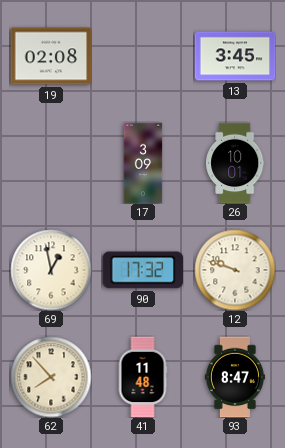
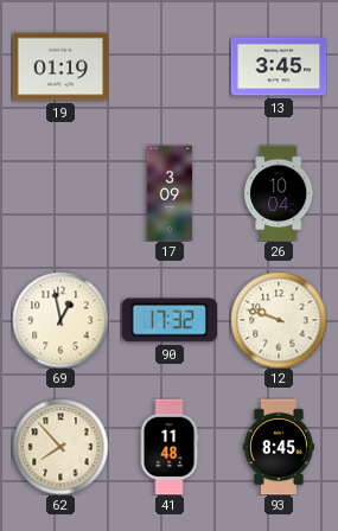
19: 02:08 -> 01:19
26: 10:01 -> 10:04
93: 8:47 -> 8:45
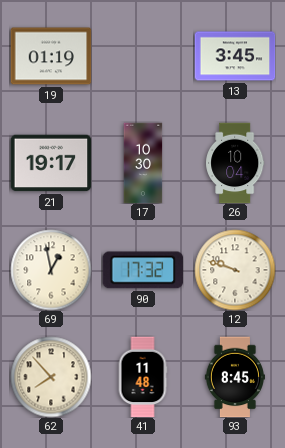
21: none -> 19:17
17: 3:09 -> 10:30
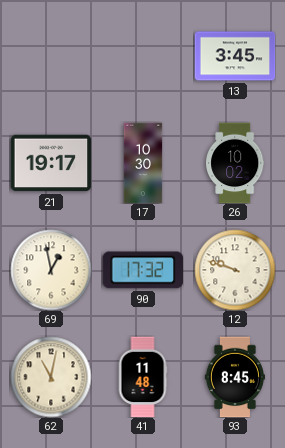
19: 01:19 -> none
26: 10:04 -> 10:02
62: 7:53 -> 11:02
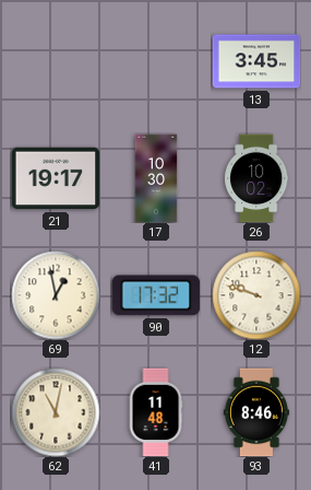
93: 8:45 -> 8:46
